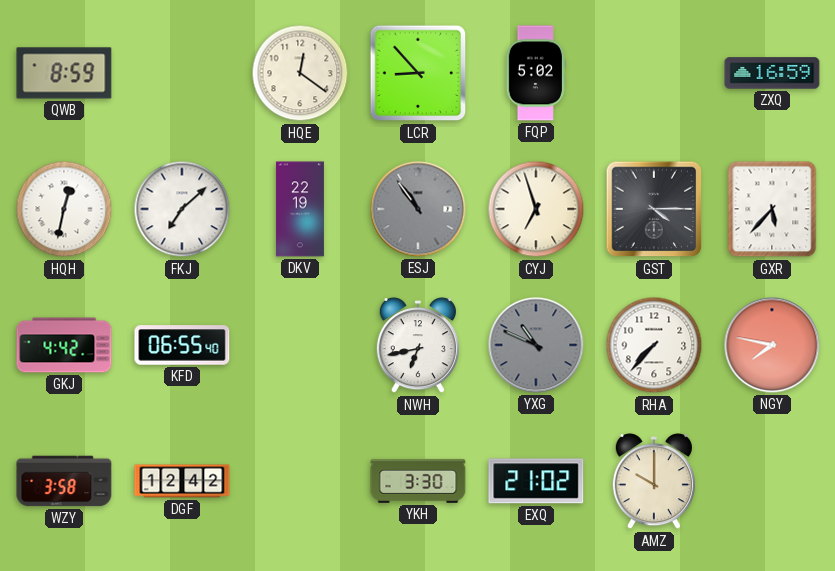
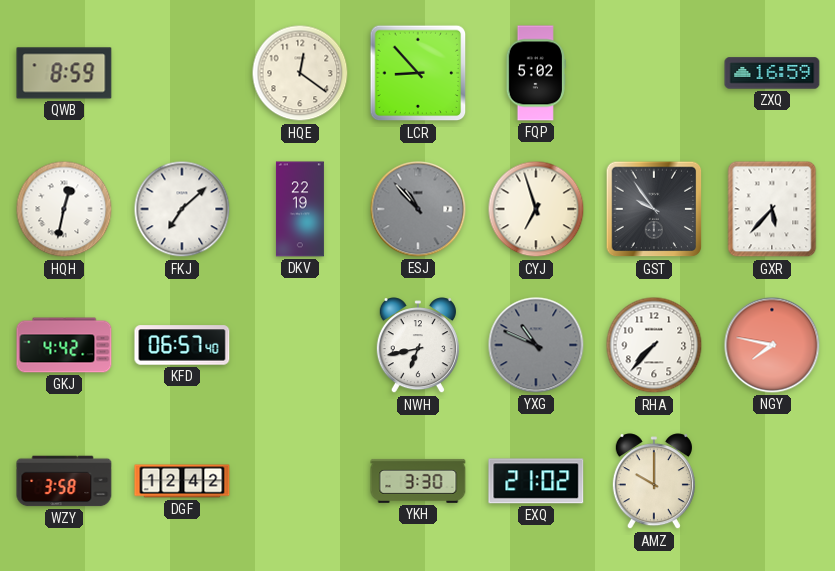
ESJ: 10:54 -> 10:53
GST: 4:15 -> 9:54
KFD: 06:55 -> 06:57
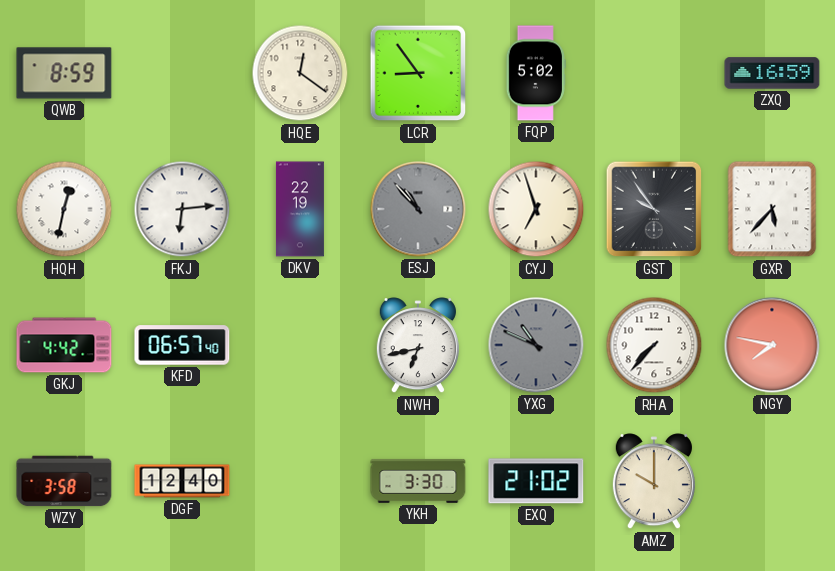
LCR: 8:53 -> 8:54
FKJ: 7:08 -> 6:14
DGF: 12:42 -> 12:40
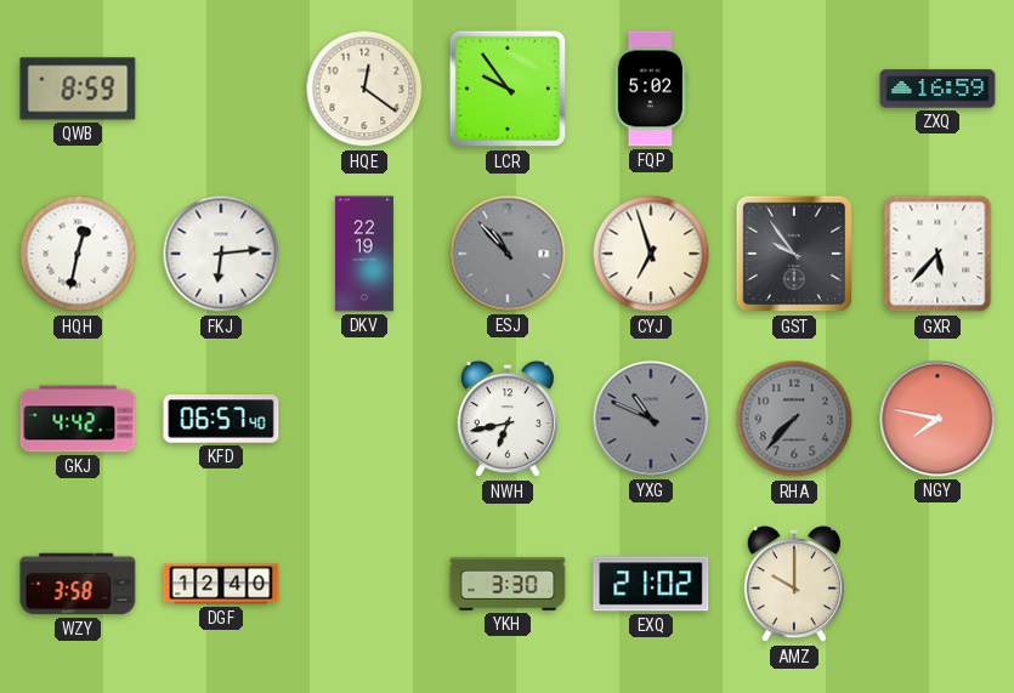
LCR: 8:54 -> 9:54
RHA dial: white -> grey
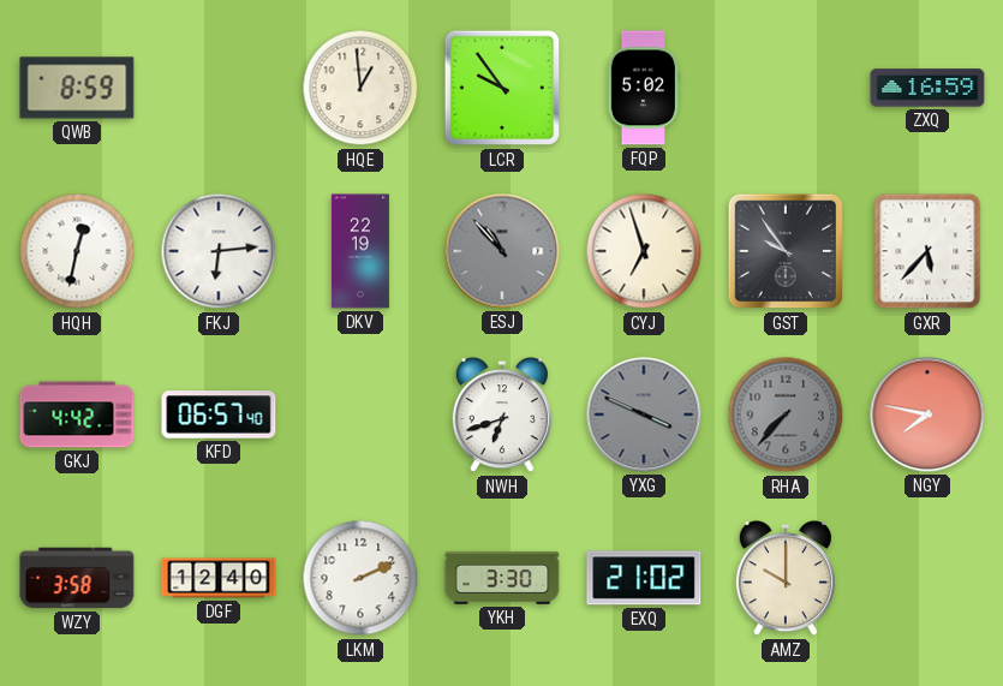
HQE: 12:21 -> 12:59
NWH: 6:43 -> 6:42
YXG: 10:49 -> 3:49
LKM: none -> 2:11
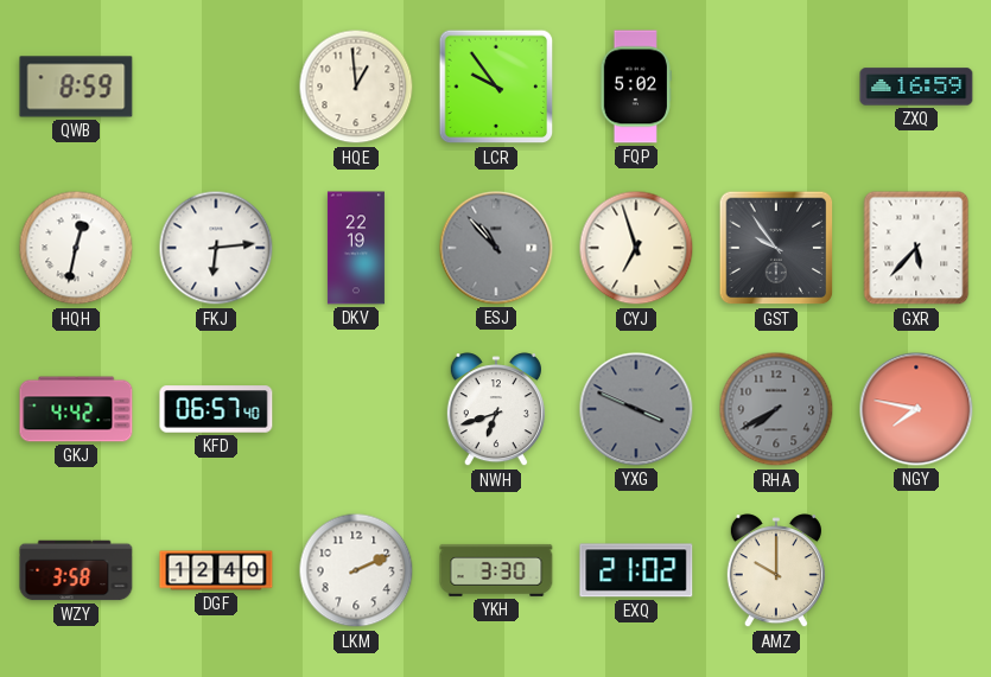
RHA: 7:37 -> 7:40
